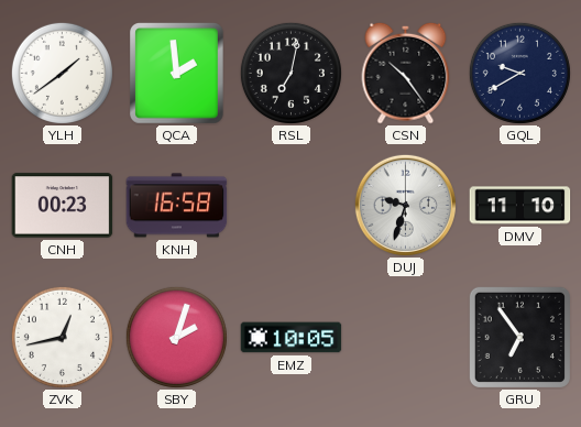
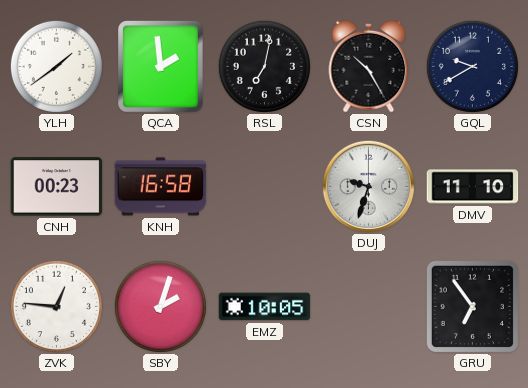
CSN: 10:24 -> 10:25
ZVK: 12:43 -> 12:46
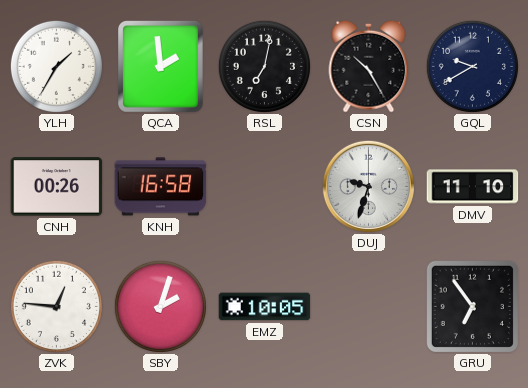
YLH: 1:39 -> 1:35
CNH: 00:23 -> 00:26
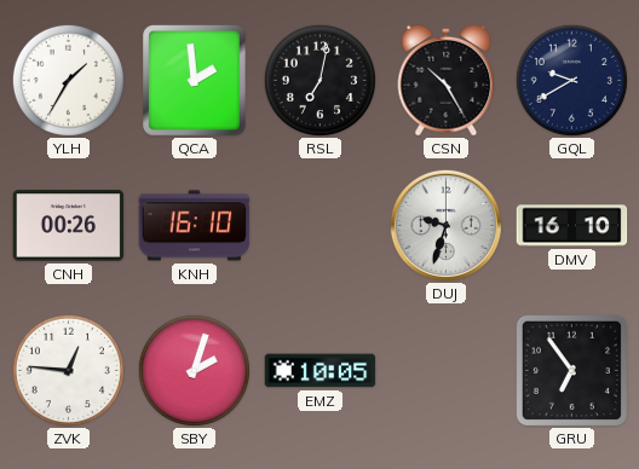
KNH: 16:58 -> 16:10
DMV: 11:10 -> 16:10
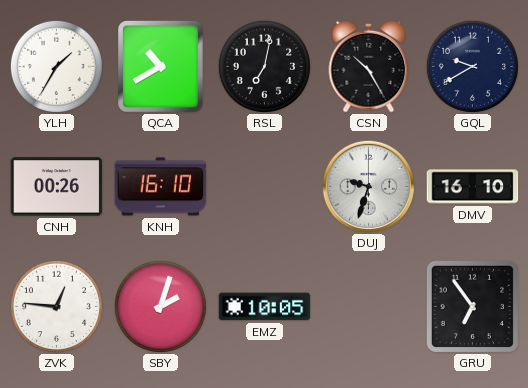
QCA: 1:59 -> 10:40
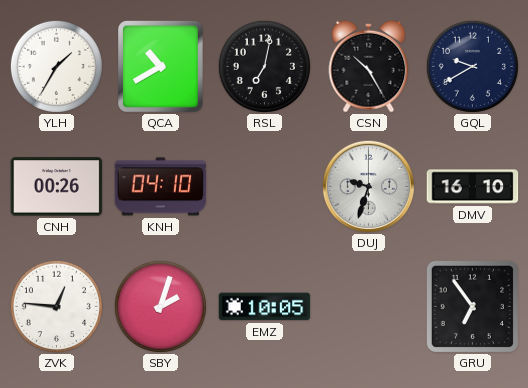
KNH: 16:10 -> 04:10
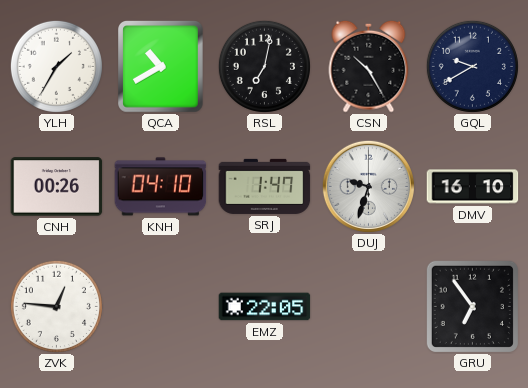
SRJ: none -> 1:47
SBY: 2:03 -> none
EMZ: 10:05 -> 22:05
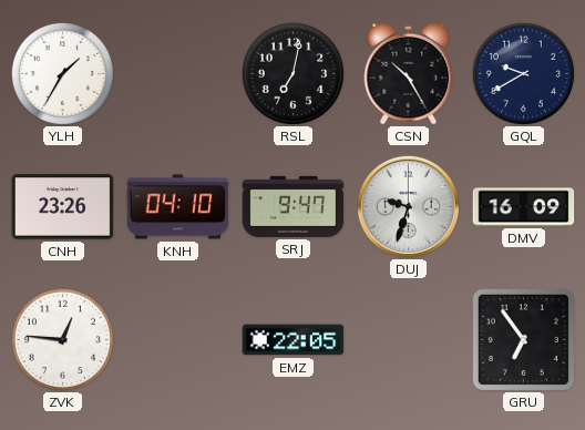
QCA: 10:40 -> none
CNH: 00:26 -> 23:26
SRJ: 1:47 -> 9:47
DMV: 16:10 -> 16:09
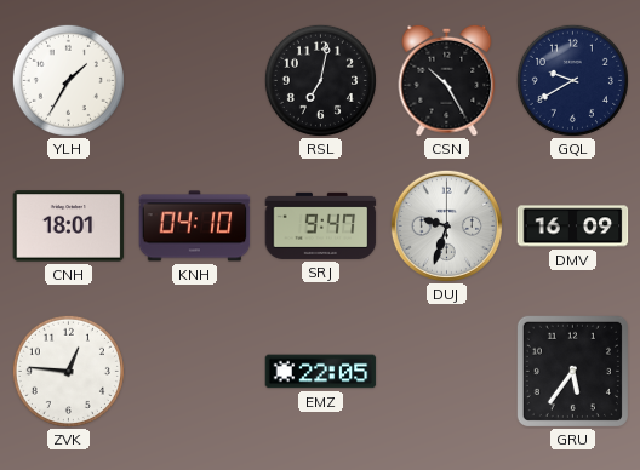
CNH: 23:26 -> 18:01
GRU: 6:54 -> 5:36
